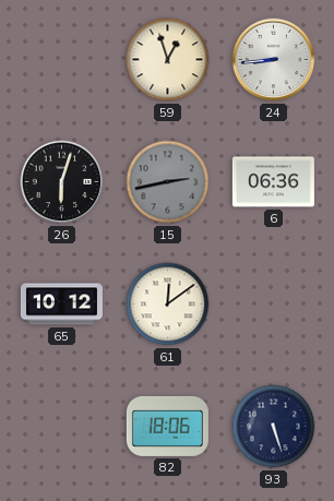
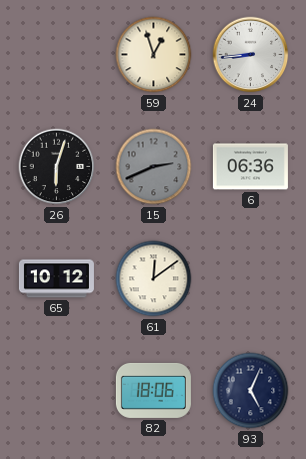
15: 2:43 -> 2:41
93: 5:27 -> 5:04
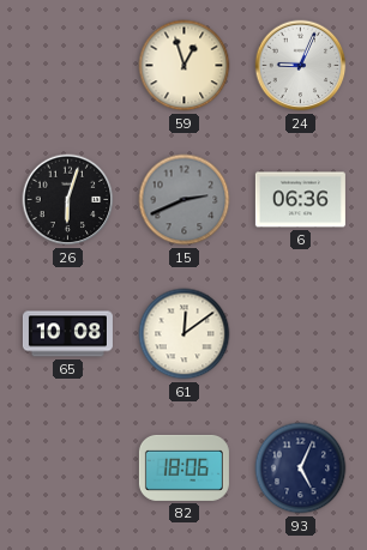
24: 8:44 -> 9:04
65: 10:12 -> 10:08
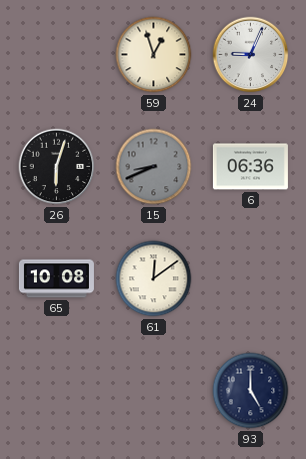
15: 2:41 -> 8:41
82: 18:06 -> none
93: 5:04 -> 5:00
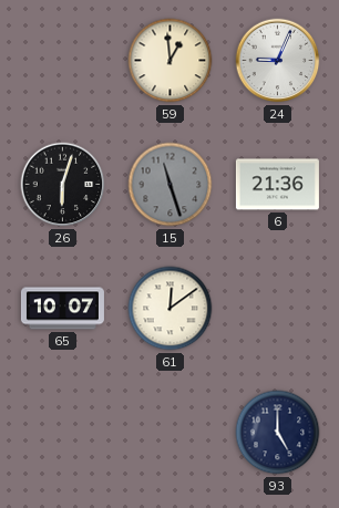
59: 12:57 -> 12:59
15: 8:41 -> 11:27
6: 06:36 -> 21:36
65: 10:08 -> 10:07
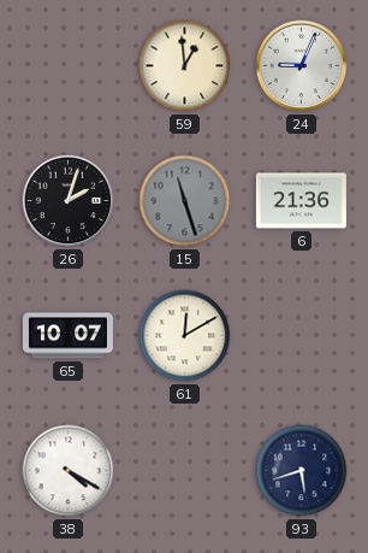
26: 6:03 -> 2:03
61: 12:09 -> 12:10
38: none -> 4:20
93: 5:00 -> 5:42
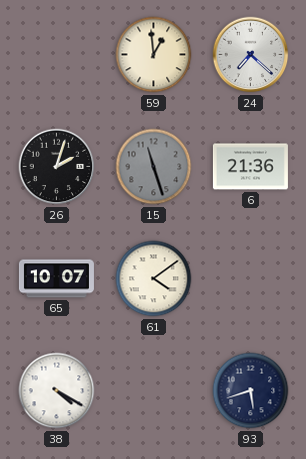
24: 9:04 -> 7:22
61: 12:10 -> 4:09
